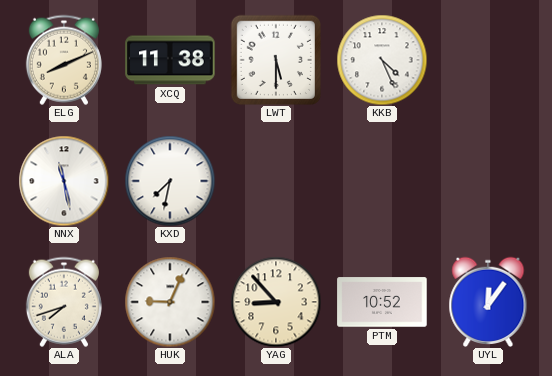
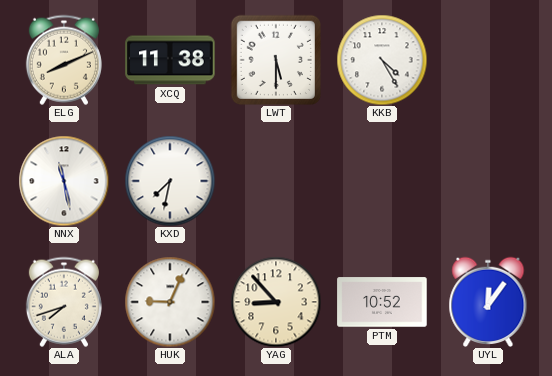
KKB: 4:26 -> 4:25
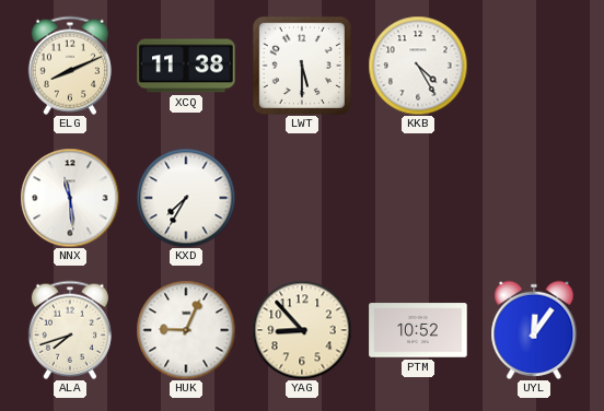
NNX: 11:28 -> 11:29
KXD: 7:32 -> 7:35
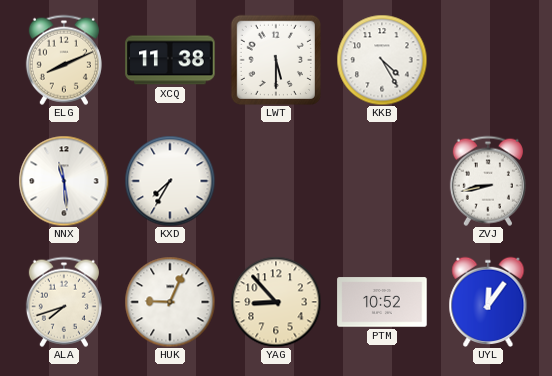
ZVJ: none -> 8:43
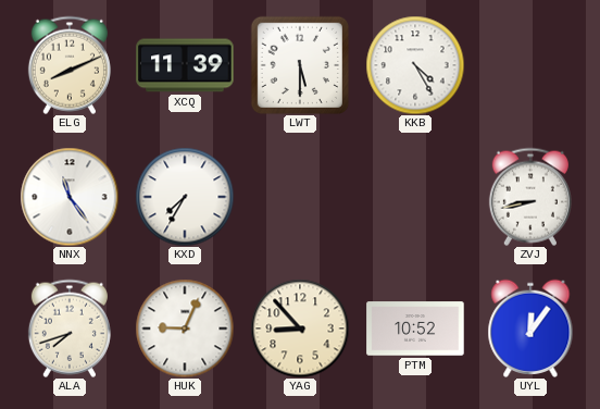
XCQ: 11:38 -> 11:39
NNX: 11:29 -> 11:24
